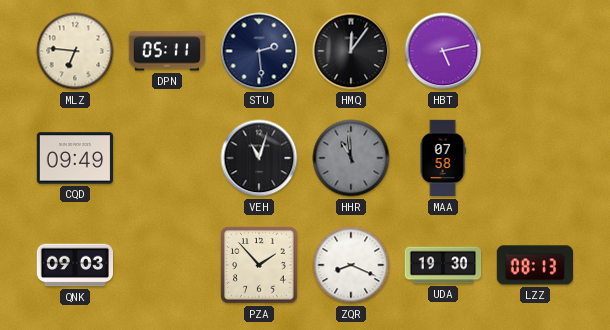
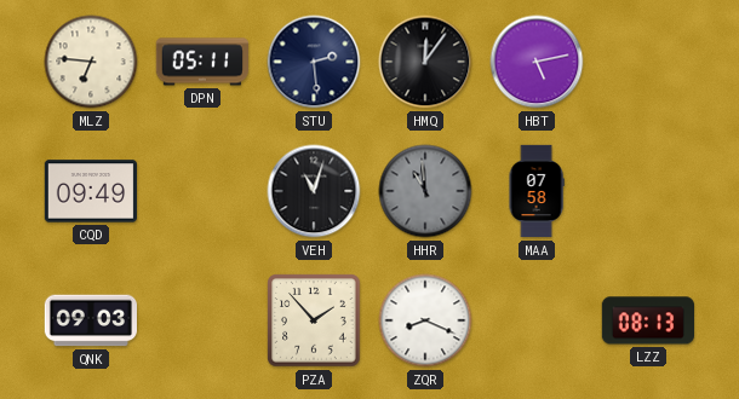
UDA: 19:30 -> none
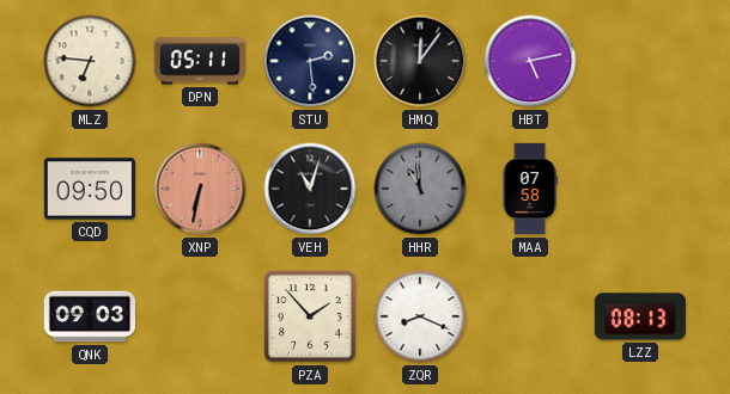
CQD: 09:49 -> 09:50
XNP: none -> 6:32
